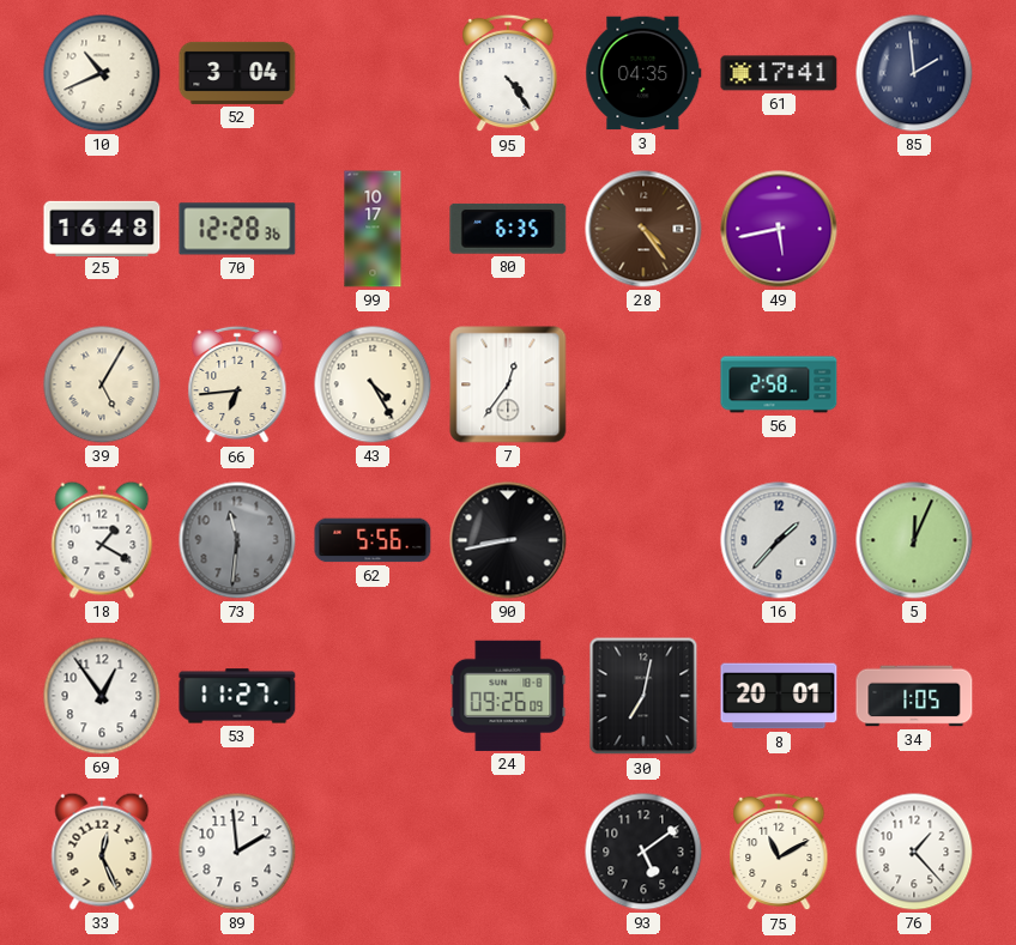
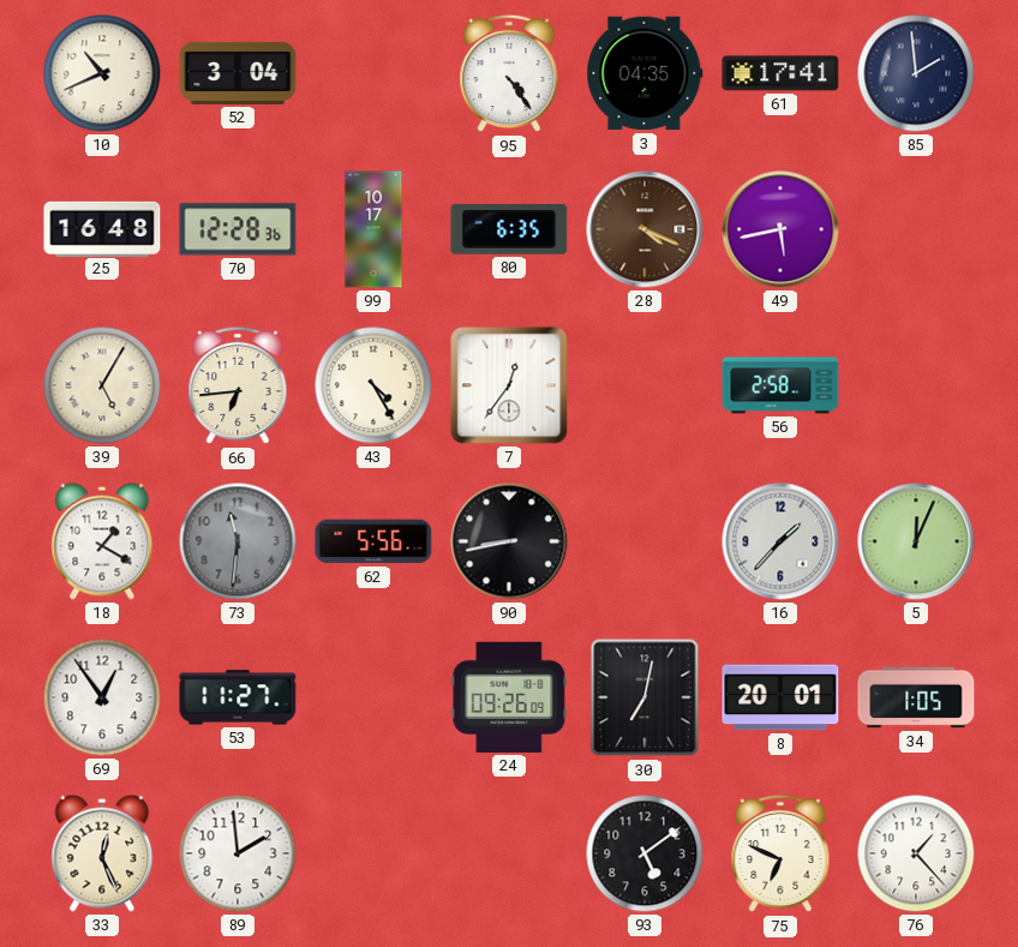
28: 4:24 -> 4:19
75: 11:10 -> 6:49
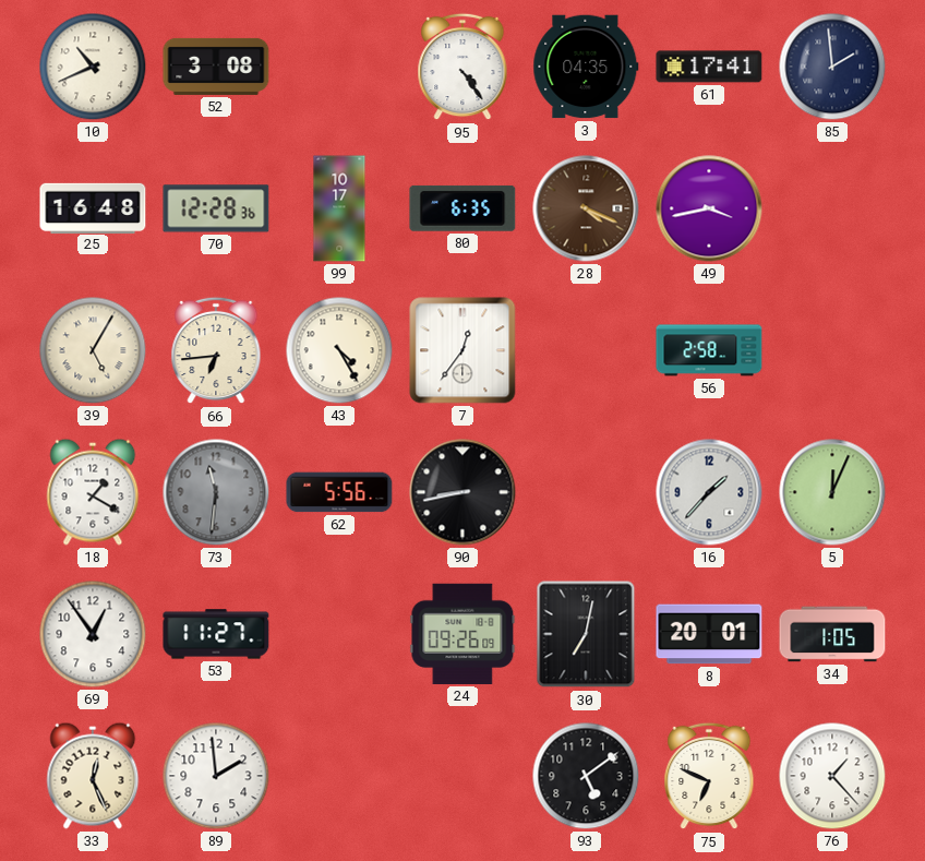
52: 3:04 -> 3:08
49: 5:43 -> 3:43
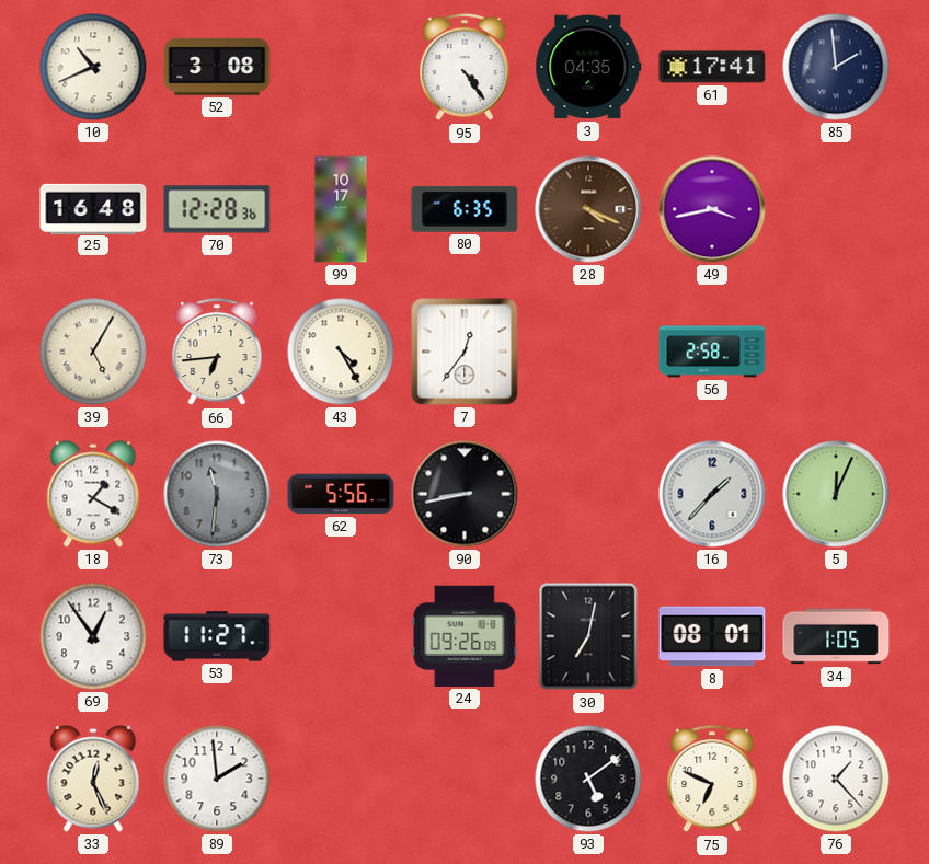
8: 20:01 -> 08:01
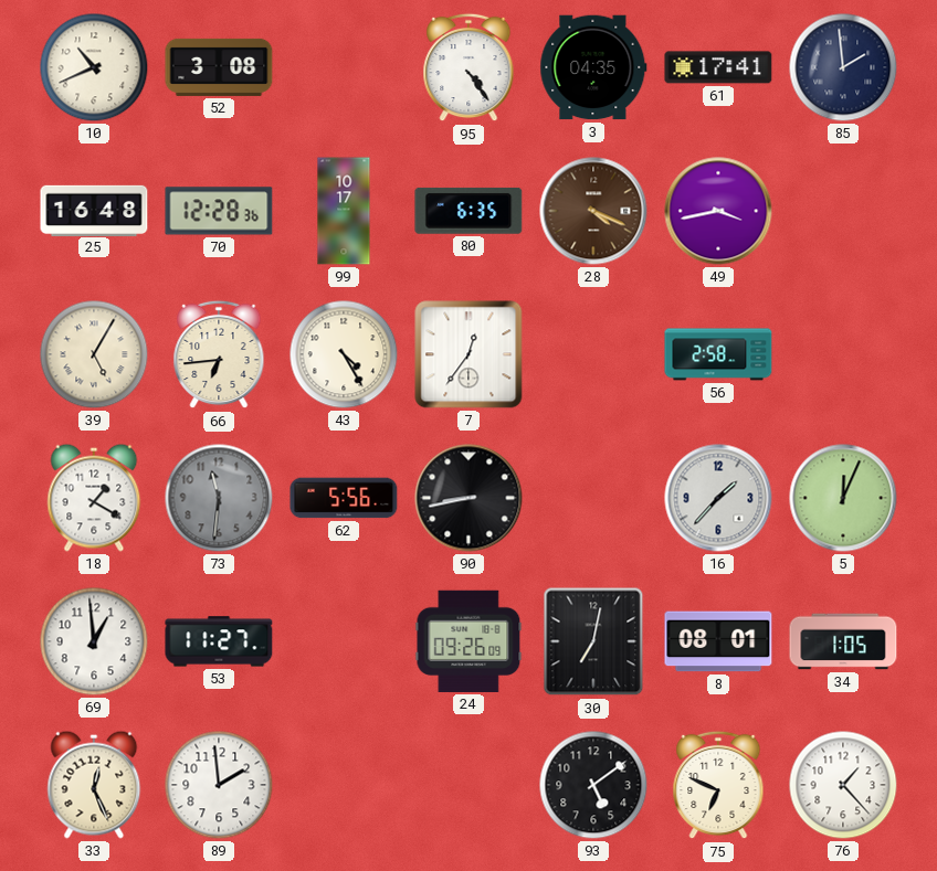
69: 12:54 -> 12:59
